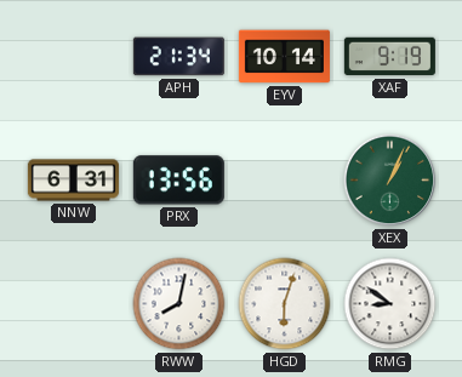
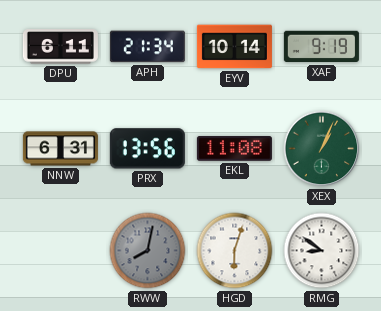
DPU: none -> 6:11
EKL: none -> 11:08
RWW dial: white -> grey
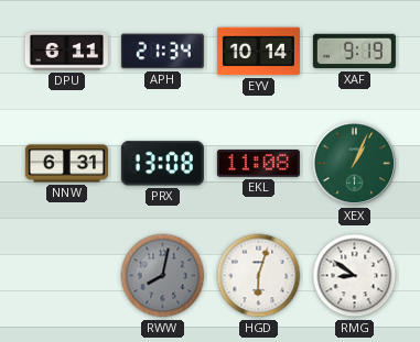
PRX: 13:56 -> 13:08
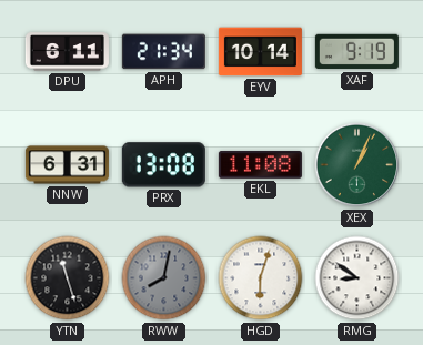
YTN: none -> 11:27
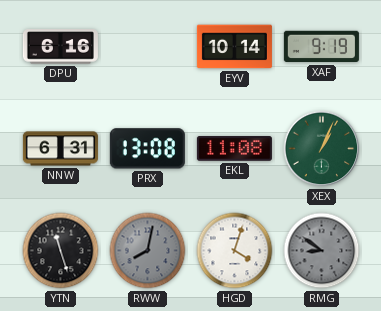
DPU: 6:11 -> 6:16
APH: 21:34 -> none
HGD: 6:03 -> 4:03
RMG dial: white -> grey
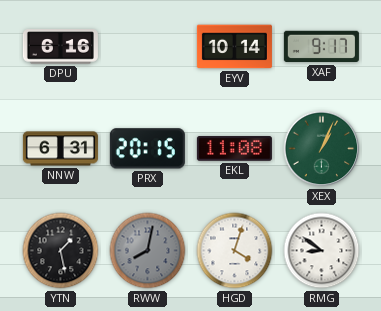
XAF: 9:19 -> 9:17
PRX: 13:08 -> 20:15
YTN: 11:27 -> 1:28
RMG dial: grey -> white
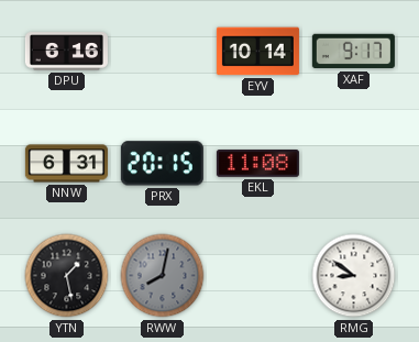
XEX: 1:04 -> none
HGD: 4:03 -> none
